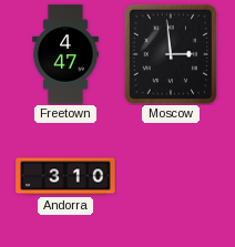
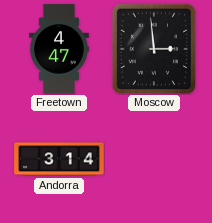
Andorra: 3:10 -> 3:14
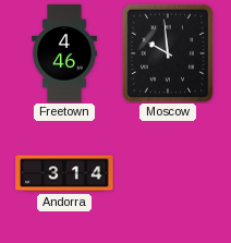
Freetown: 4:47 -> 4:46
Moscow: 2:59 -> 9:59
